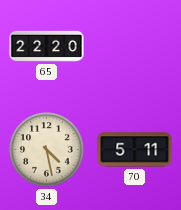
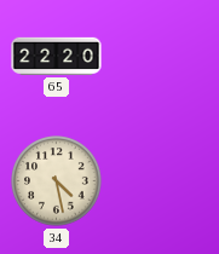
70: 5:11 -> none
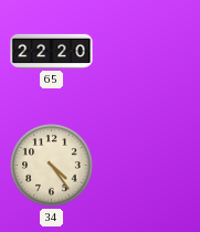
34: 4:28 -> 4:24
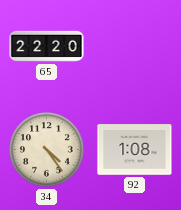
92: none -> 1:08
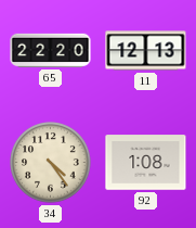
11: none -> 12:13
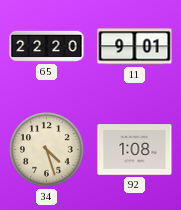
11: 12:13 -> 9:01
34: 4:24 -> 4:27
